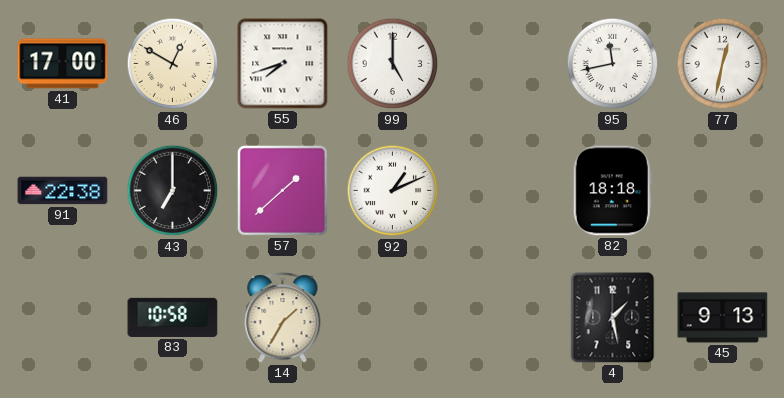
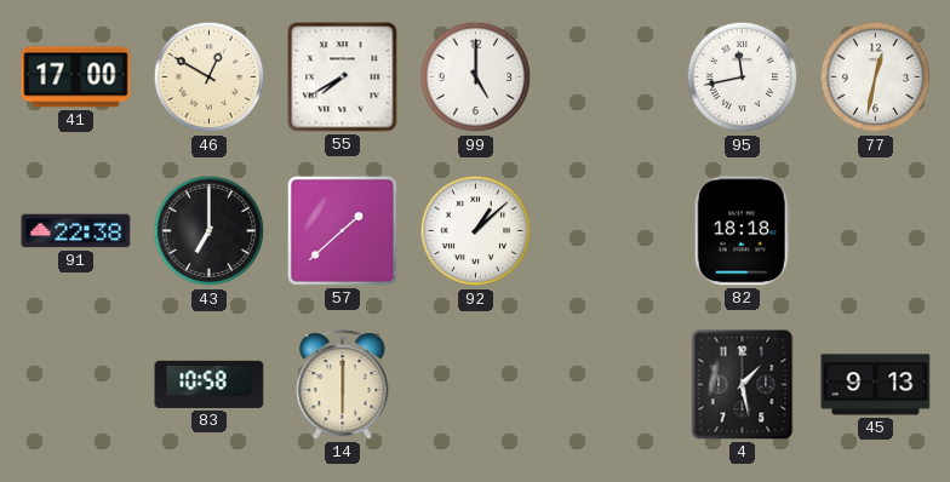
55: 7:42 -> 7:40
92: 1:11 -> 1:08
14: 1:35 -> 6:00
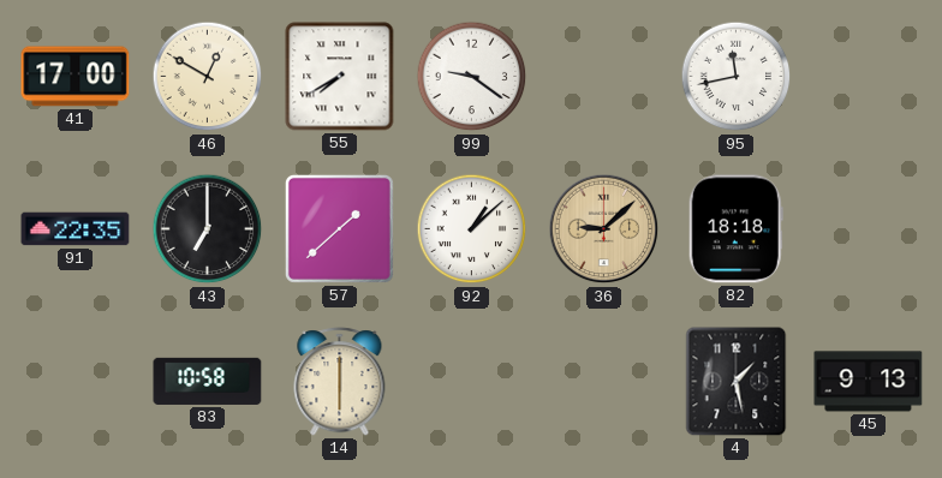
99: 5:00 -> 9:21
77: 12:32 -> none
91: 22:38 -> 22:35
36: none -> 9:08
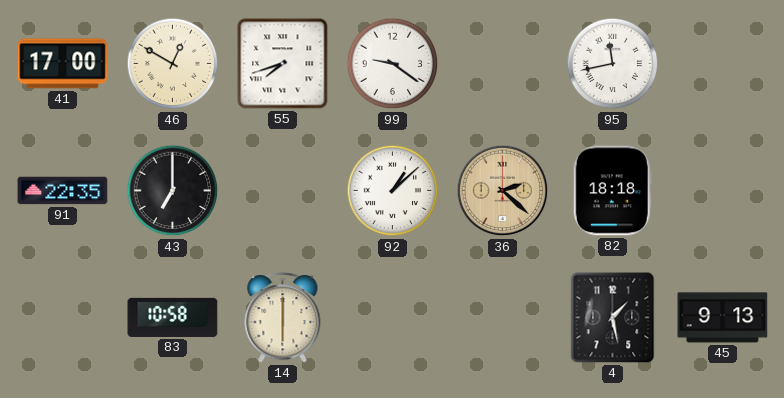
55: 7:40 -> 7:42
57: 1:38 -> none
36: 9:08 -> 2:22
